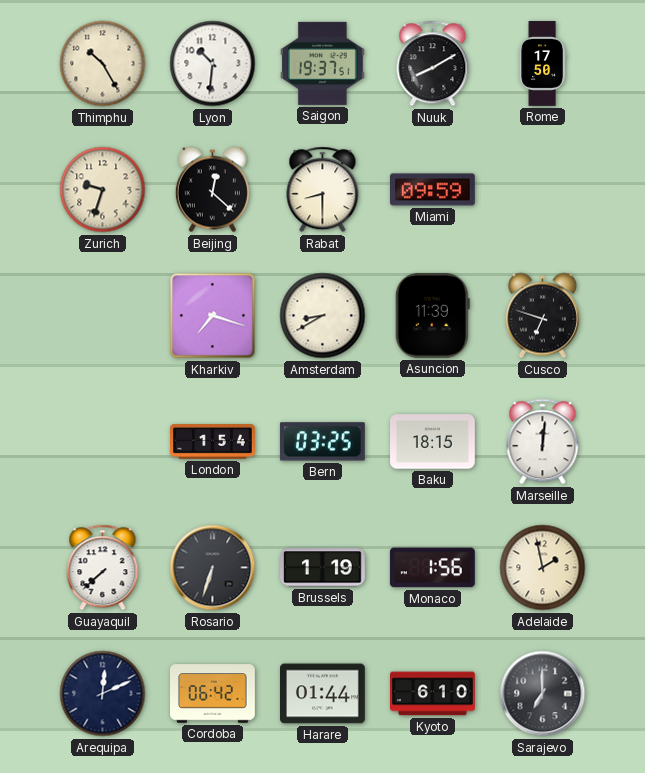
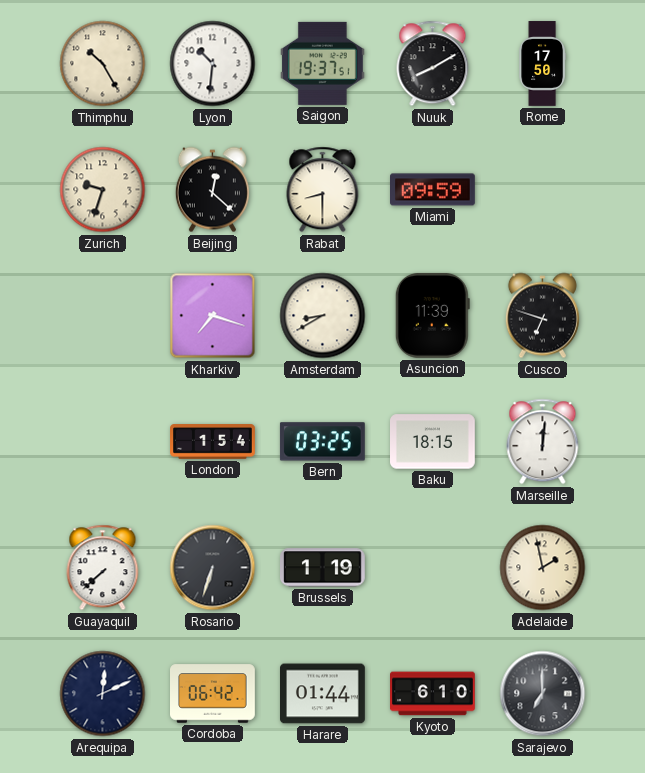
Monaco: 1:56 -> none
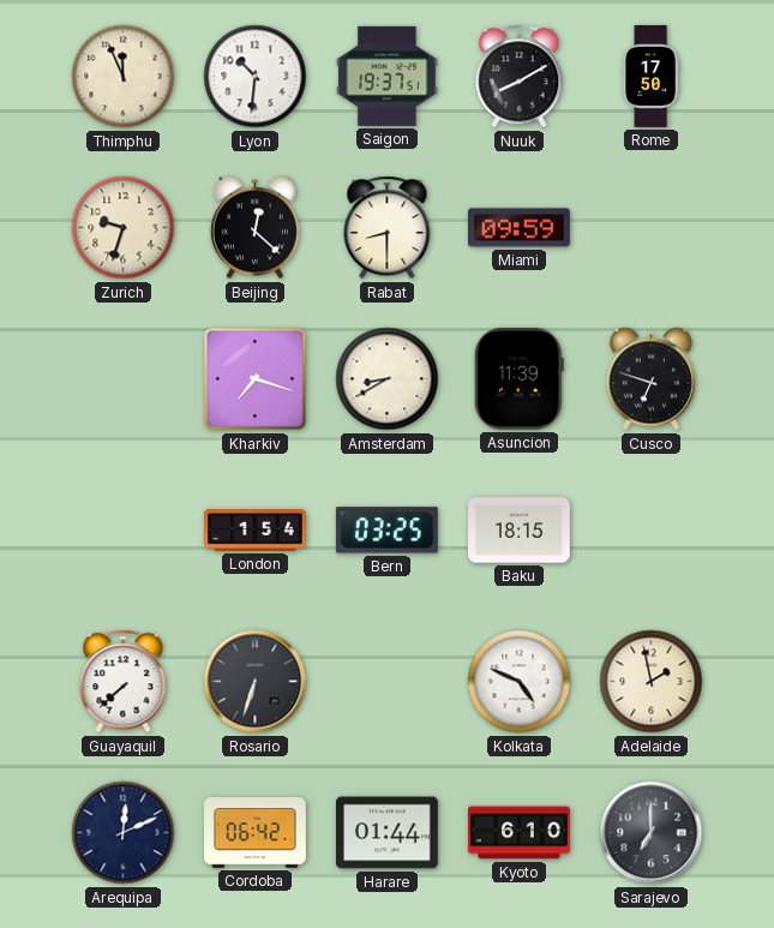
Thimphu: 10:25 -> 11:56
Marseille: 12:01 -> none
Brussels: 1:19 -> none
Kolkata: none -> 4:49
